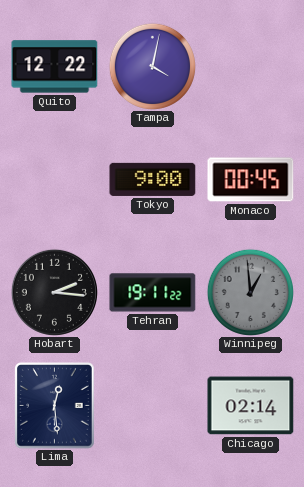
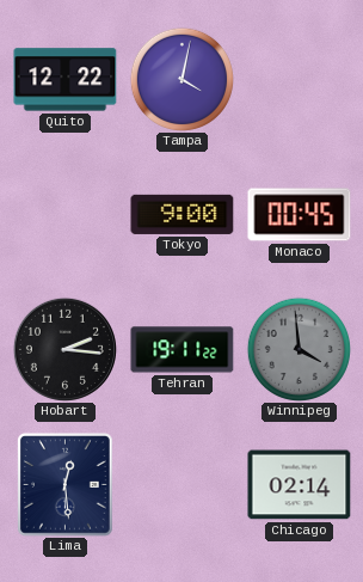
Winnipeg: 12:59 -> 3:59
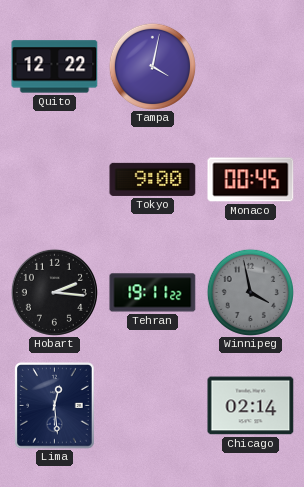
Winnipeg: 3:59 -> 3:58
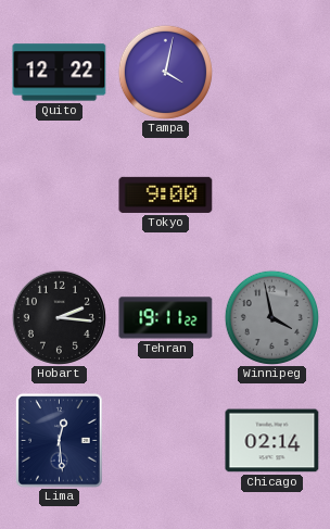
Monaco: 00:45 -> none
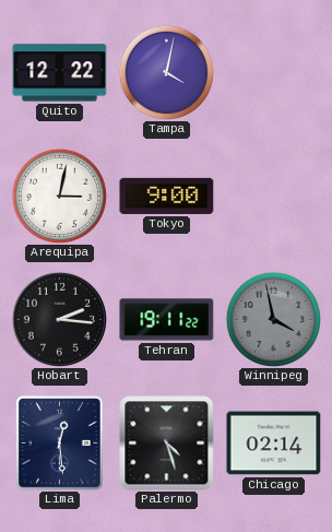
Arequipa: none -> 3:02
Palermo: none -> 4:27
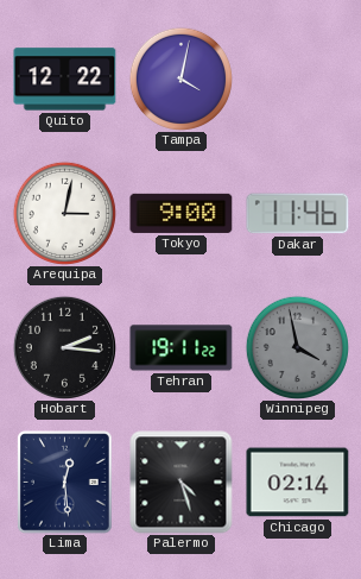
Dakar: none -> 11:46
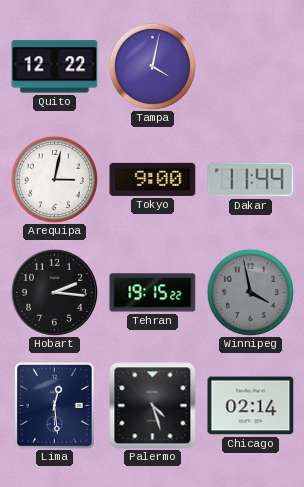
Dakar: 11:46 -> 11:44
Tehran: 19:11 -> 19:15
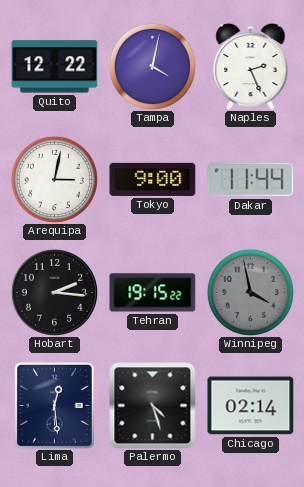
Naples: none -> 2:26
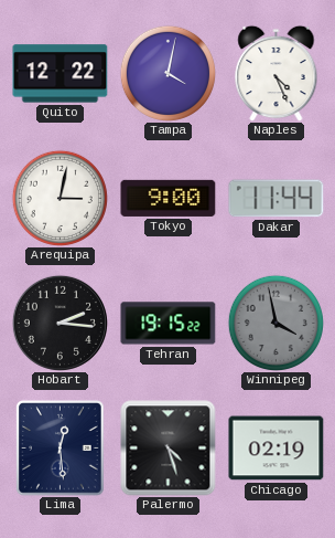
Naples: 2:26 -> 4:26
Chicago: 02:14 -> 02:19
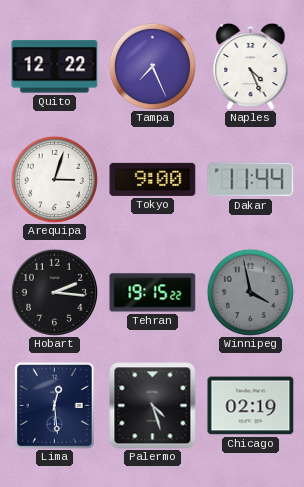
Tampa: 4:02 -> 7:26
Arequipa: 3:02 -> 3:03
